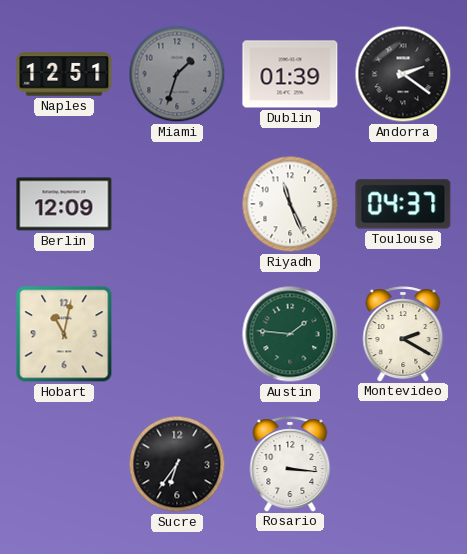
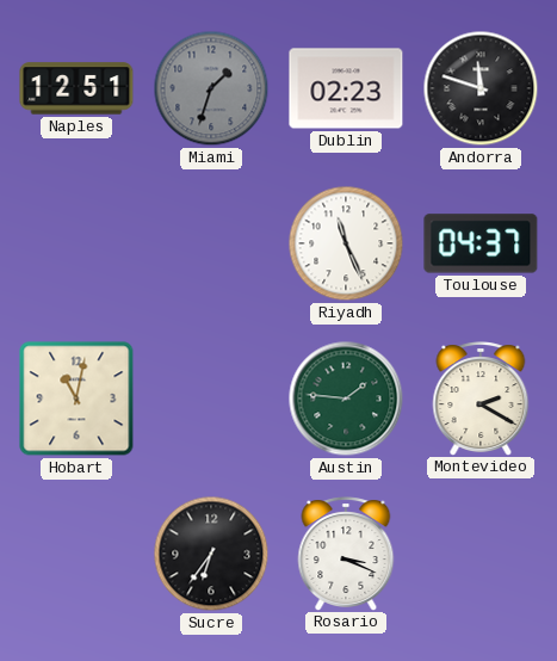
Dublin: 01:39 -> 02:23
Andorra: 2:21 -> 11:48
Berlin: 12:09 -> none
Rosario: 3:16 -> 3:19
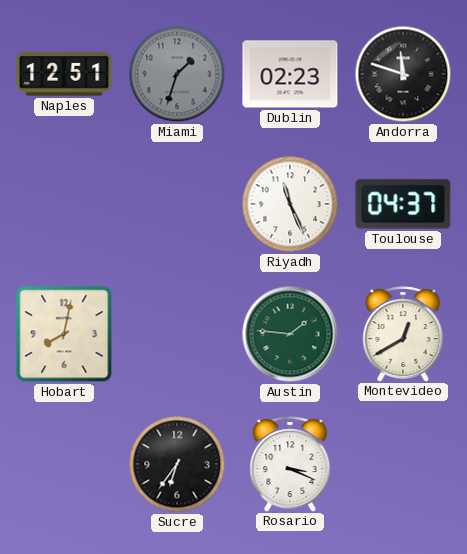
Hobart: 11:02 -> 8:02
Montevideo: 2:20 -> 12:40
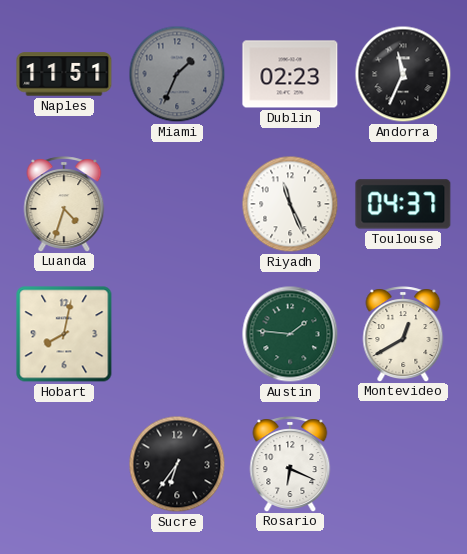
Naples: 12:51 -> 11:51
Miami: 1:33 -> 1:34
Andorra: 11:48 -> 11:34
Luanda: none -> 4:33
Rosario: 3:19 -> 6:19
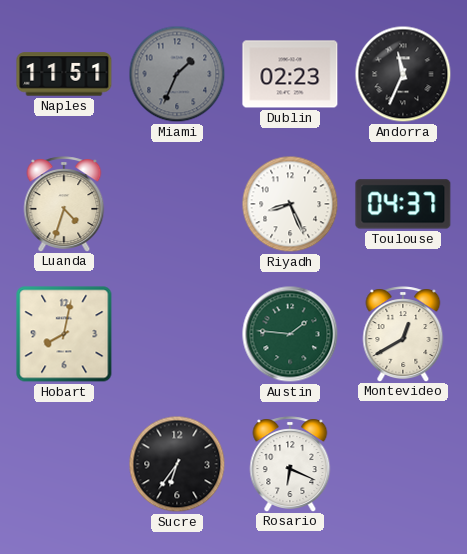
Riyadh: 11:26 -> 8:26
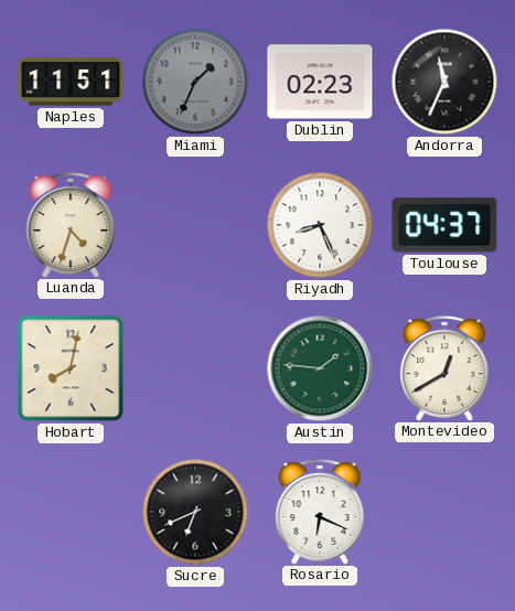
Sucre: 6:36 -> 6:41
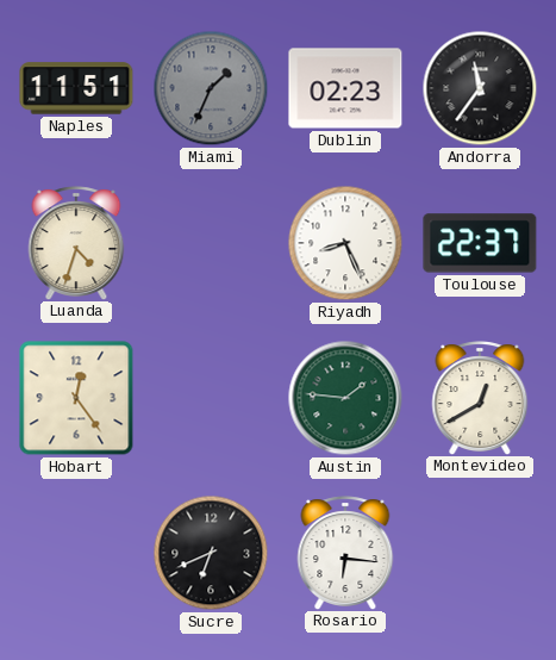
Andorra: 11:34 -> 11:36
Toulouse: 04:37 -> 22:37
Hobart: 8:02 -> 12:24
Rosario: 6:19 -> 6:16
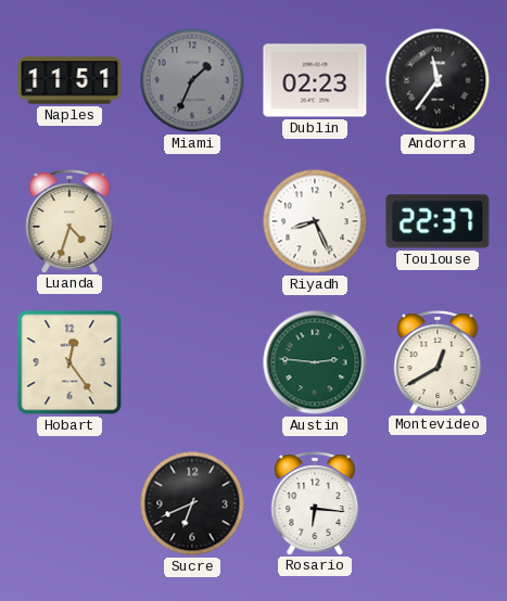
Austin: 1:46 -> 2:46
